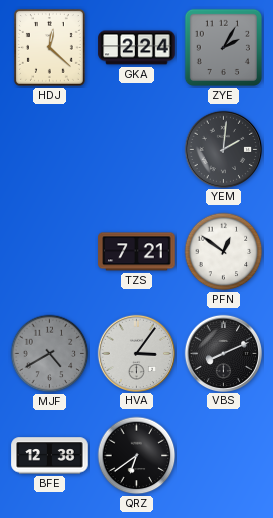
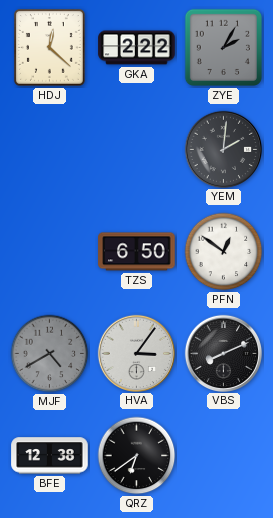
GKA: 2:24 -> 2:22
TZS: 7:21 -> 6:50
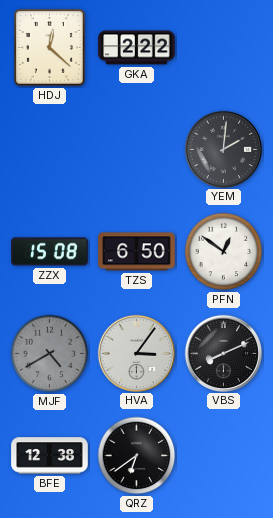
ZYE: 2:05 -> none
ZZX: none -> 15:08
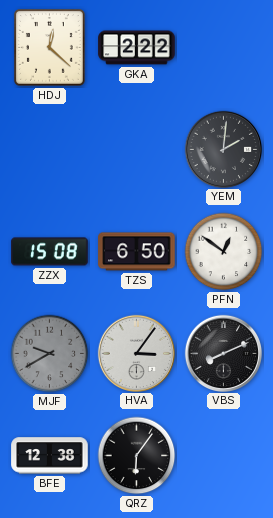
MJF: 4:40 -> 9:40
QRZ: 6:39 -> 6:06
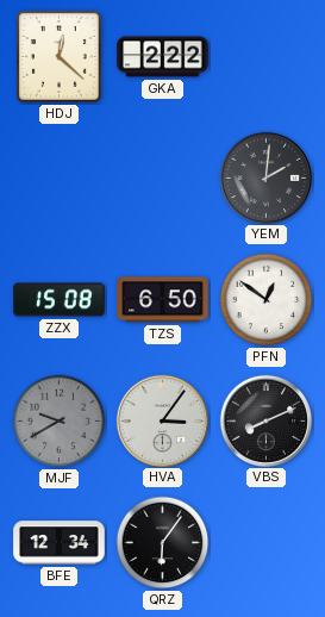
BFE: 12:38 -> 12:34
